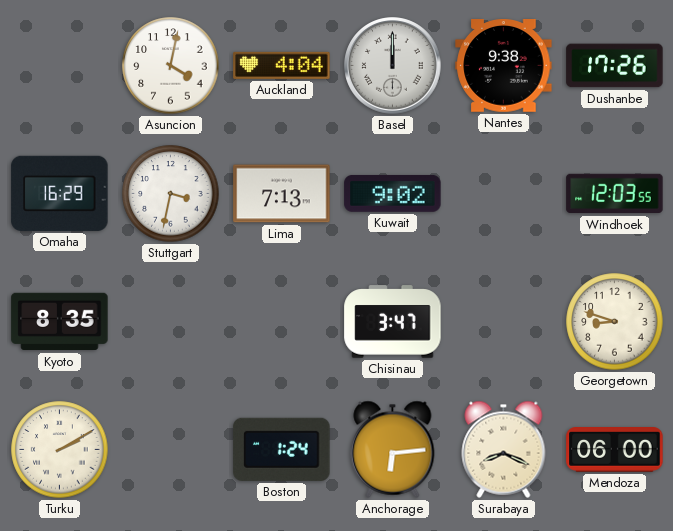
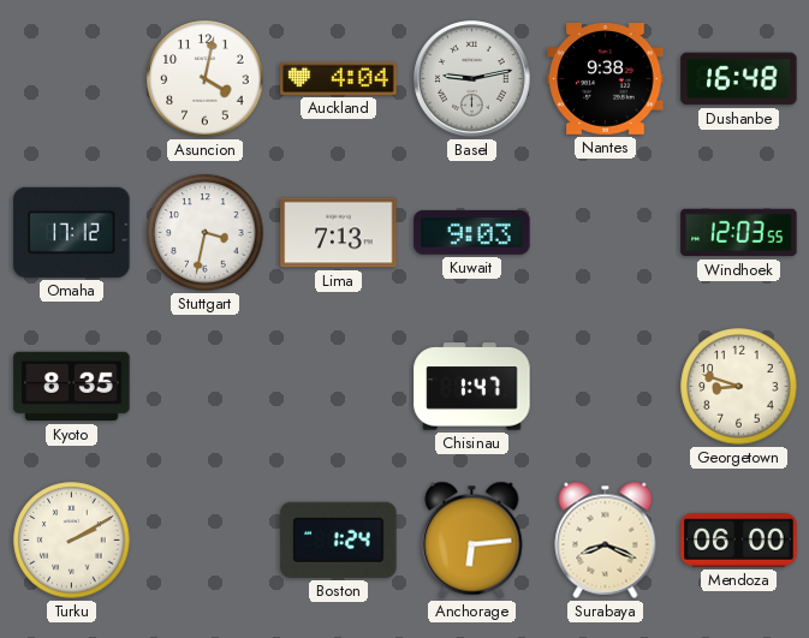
Basel: 12:00 -> 9:13
Dushanbe: 17:26 -> 16:48
Omaha: 16:29 -> 17:12
Kuwait: 9:02 -> 9:03
Chisinau: 3:47 -> 1:47
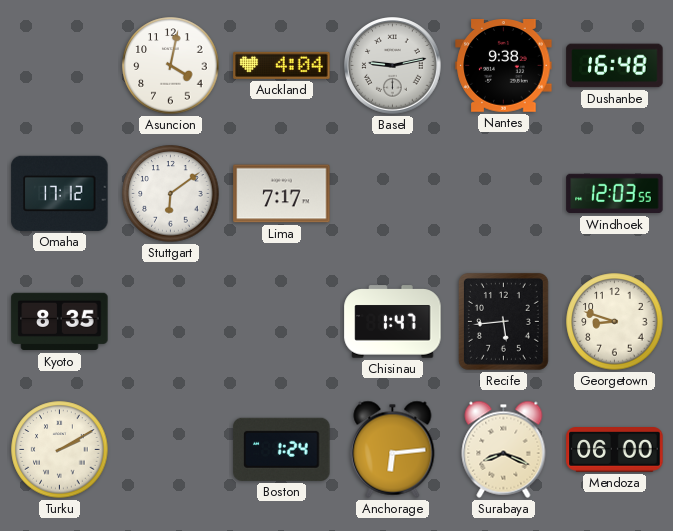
Stuttgart: 3:32 -> 6:09
Lima: 7:13 -> 7:17
Kuwait: 9:03 -> none
Recife: none -> 5:44
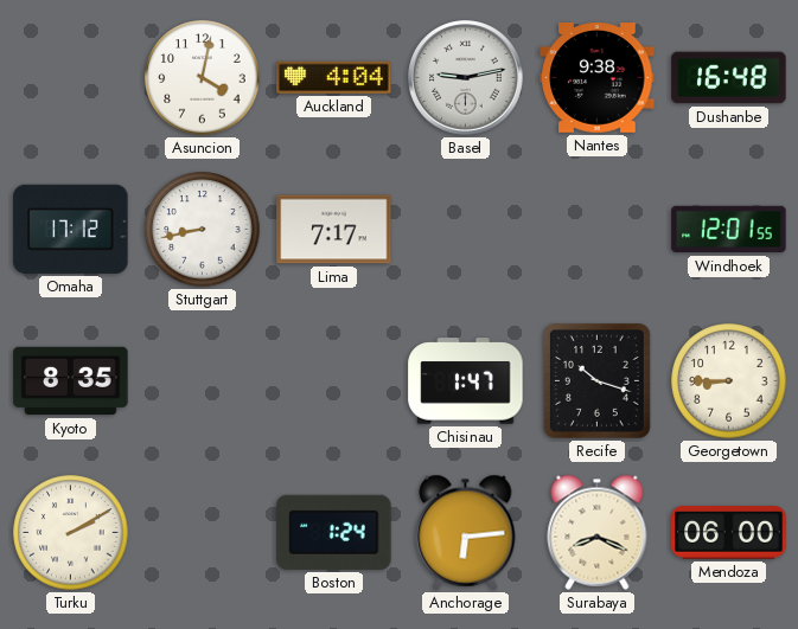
Stuttgart: 6:09 -> 8:43
Windhoek: 12:03 -> 12:01
Recife: 5:44 -> 10:18
Georgetown: 8:48 -> 8:45
